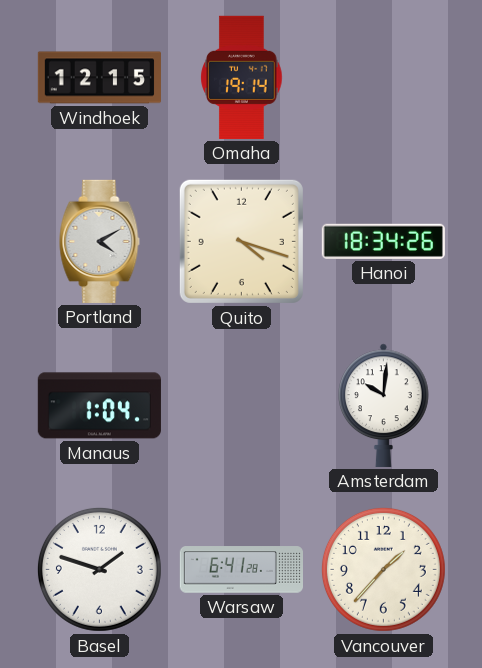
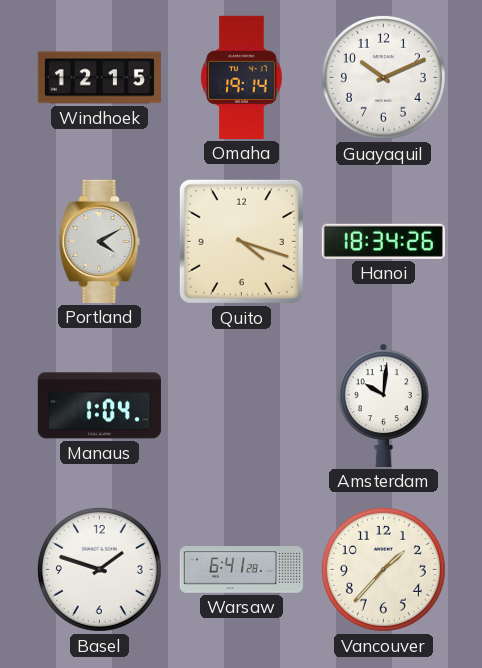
Guayaquil: none -> 10:11
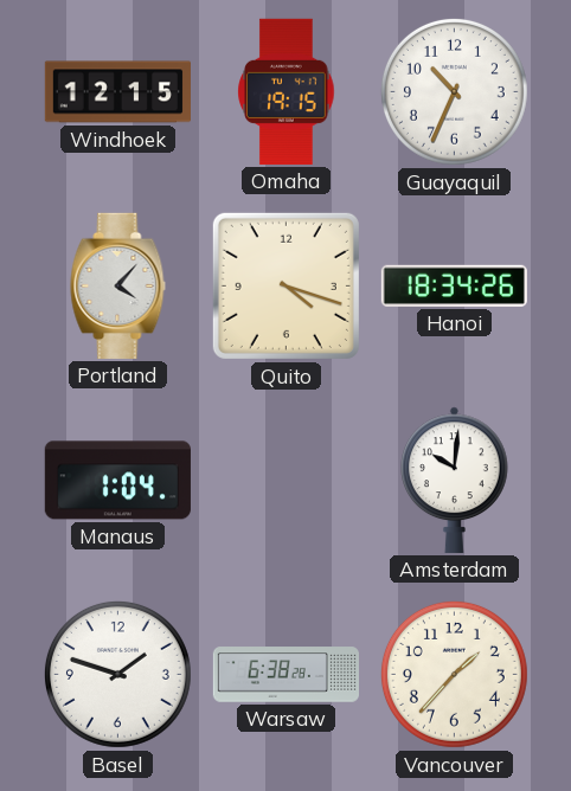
Omaha: 19:14 -> 19:15
Guayaquil: 10:11 -> 10:34
Portland: 4:10 -> 4:07
Warsaw: 6:41 -> 6:38
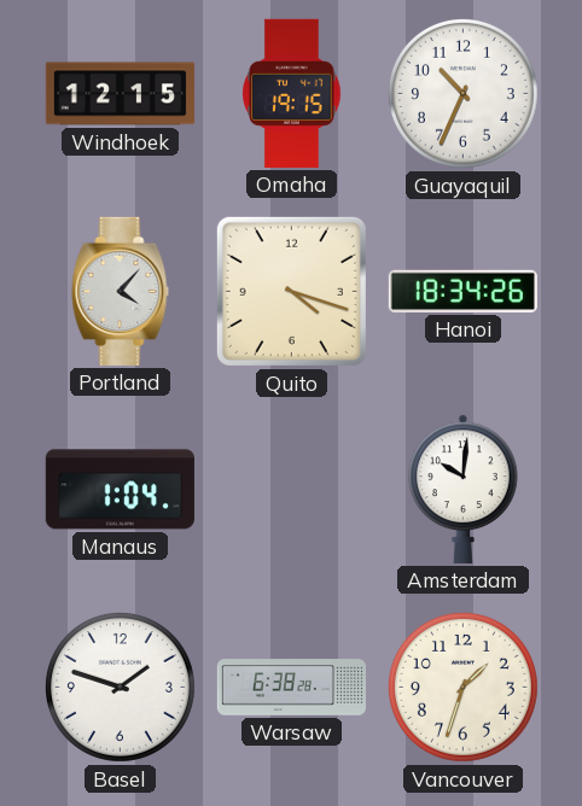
Vancouver: 1:37 -> 1:33
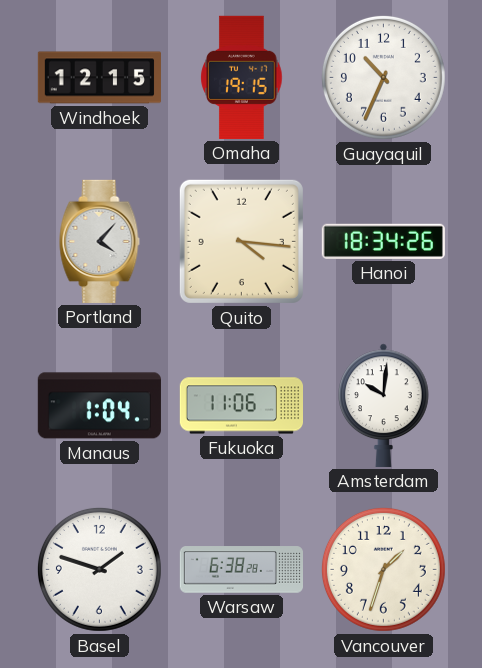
Quito: 4:18 -> 4:16
Fukuoka: none -> 11:06
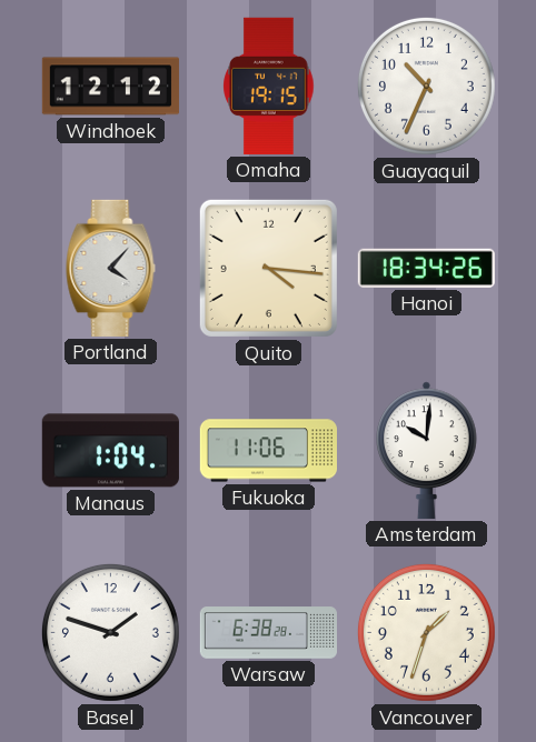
Windhoek: 12:15 -> 12:12
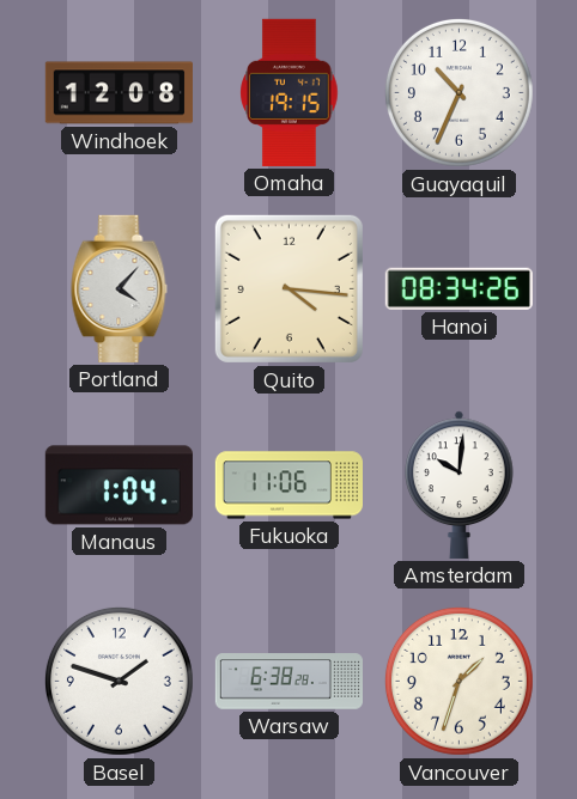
Windhoek: 12:12 -> 12:08
Hanoi: 18:34 -> 08:34
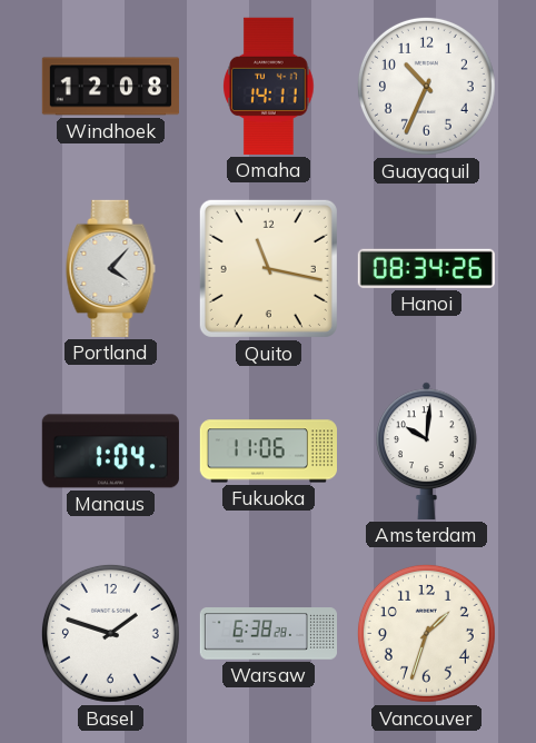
Omaha: 19:15 -> 14:11
Quito: 4:16 -> 11:17
